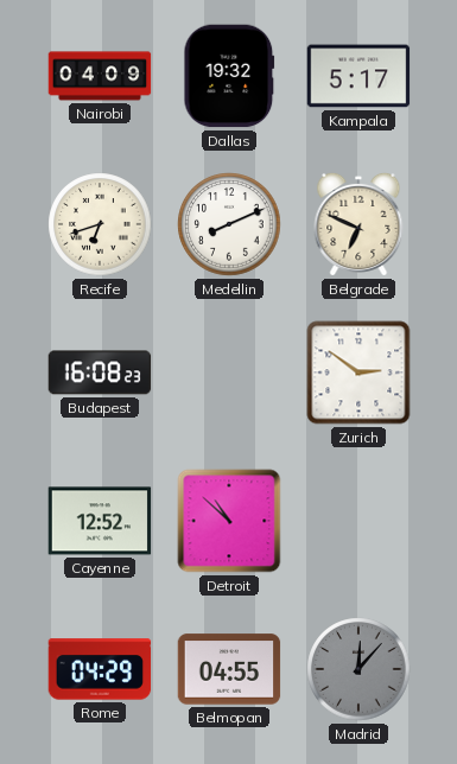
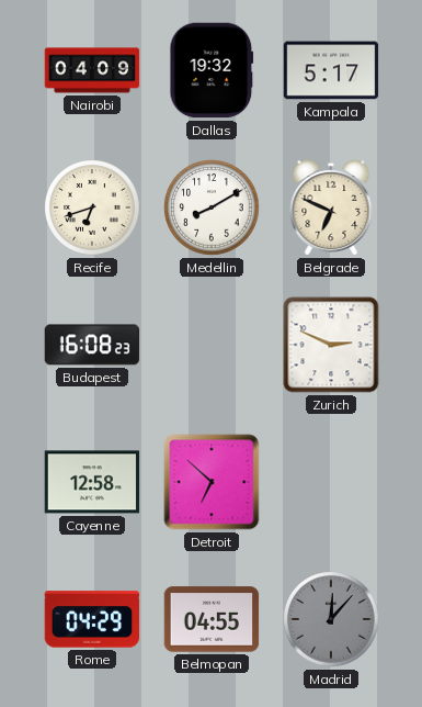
Medellin: 8:11 -> 8:10
Zurich: 2:51 -> 2:49
Cayenne: 12:52 -> 12:58
Detroit: 10:52 -> 6:52
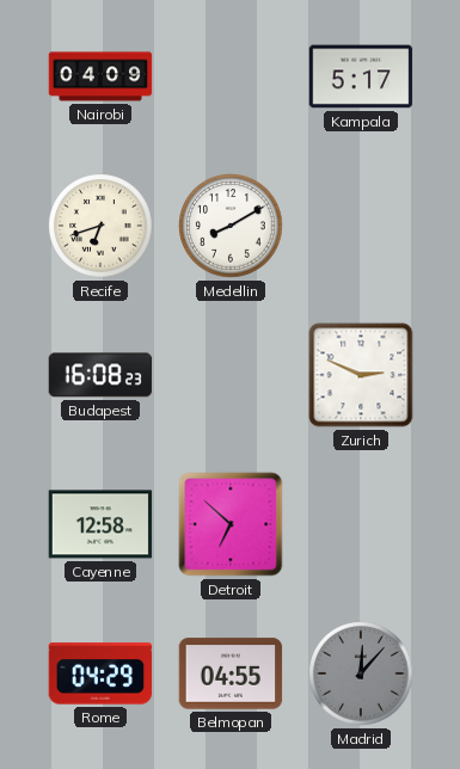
Dallas: 19:32 -> none
Belgrade: 6:49 -> none
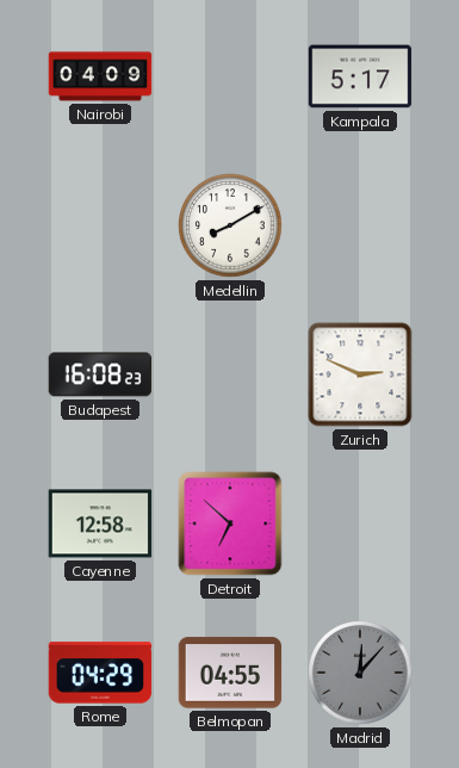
Recife: 6:42 -> none
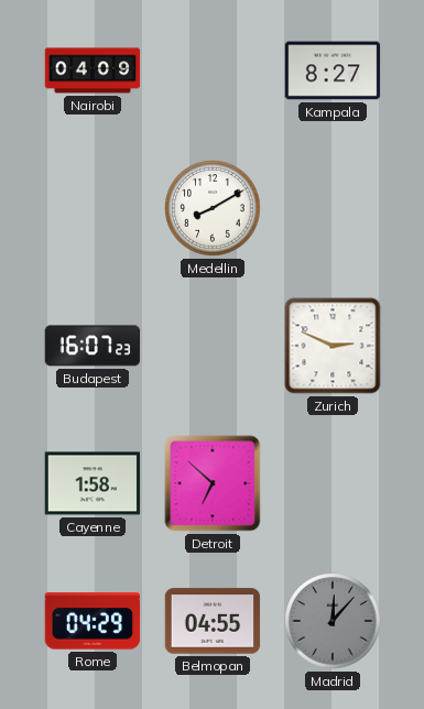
Kampala: 5:17 -> 8:27
Budapest: 16:08 -> 16:07
Cayenne: 12:58 -> 1:58
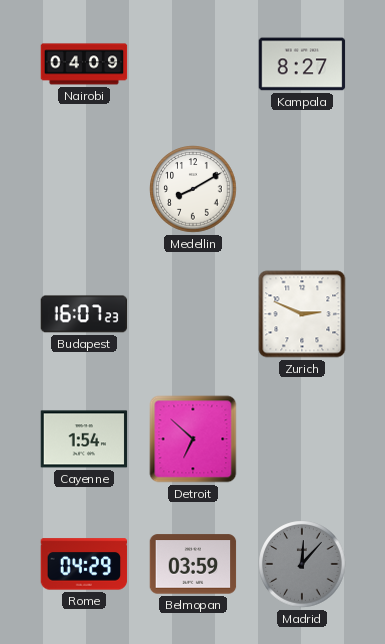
Cayenne: 1:58 -> 1:54
Belmopan: 04:55 -> 03:59
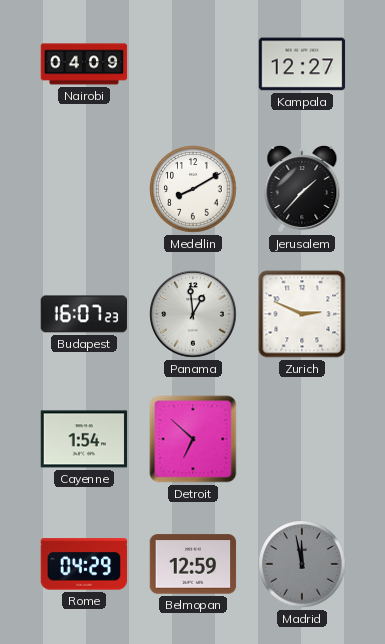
Kampala: 8:27 -> 12:27
Jerusalem: none -> 1:37
Panama: none -> 12:59
Belmopan: 03:59 -> 12:59
Madrid: 12:07 -> 11:58
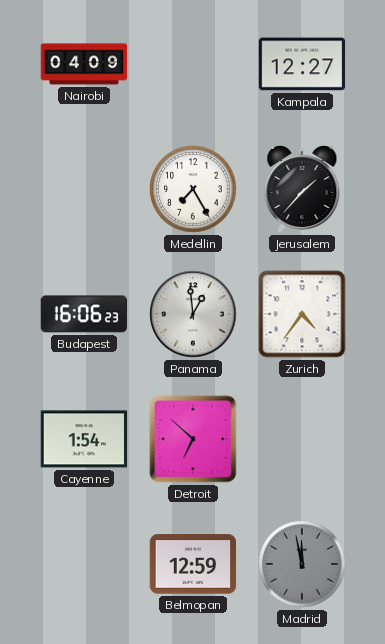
Medellin: 8:10 -> 7:25
Budapest: 16:07 -> 16:06
Zurich: 2:49 -> 4:36
Rome: 04:29 -> none
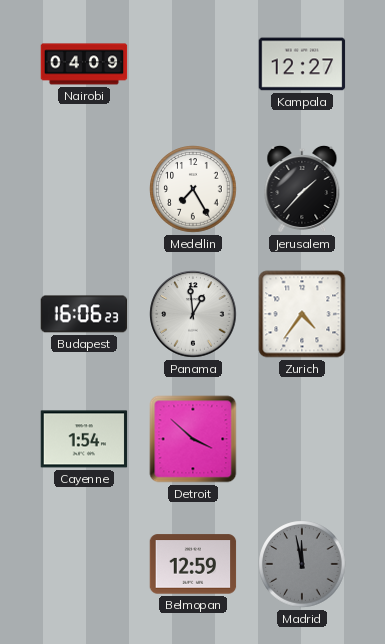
Detroit: 6:52 -> 3:52
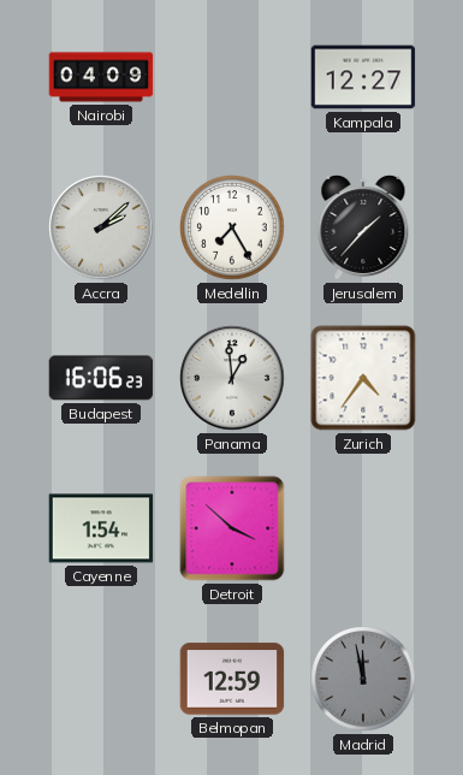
Accra: none -> 2:08
